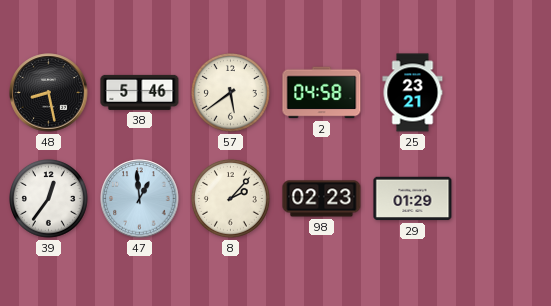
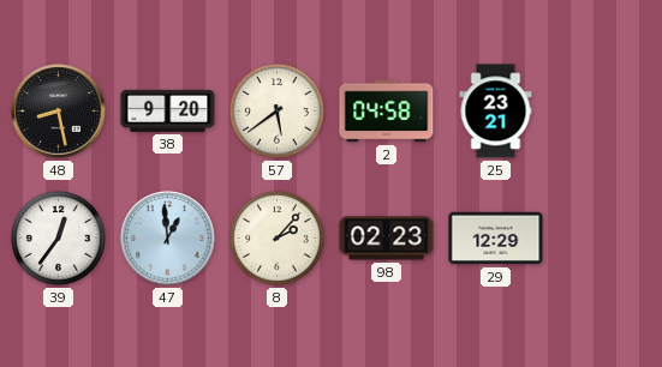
38: 5:46 -> 9:20
29: 01:29 -> 12:29
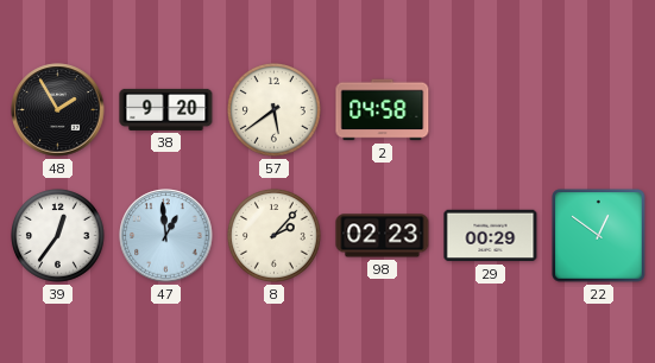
48: 8:28 -> 1:55
25: 23:21 -> none
29: 12:29 -> 00:29
22: none -> 12:51
